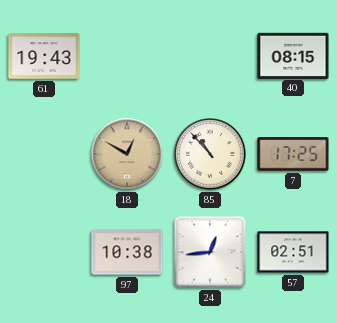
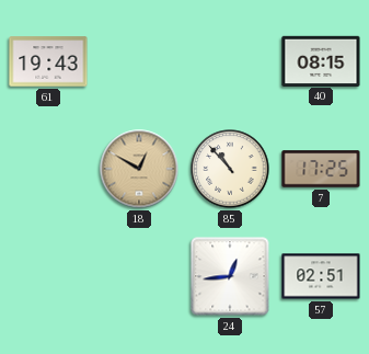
97: 10:38 -> none
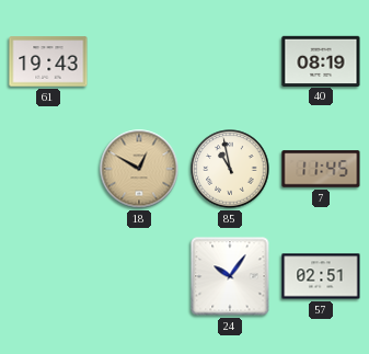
40: 08:15 -> 08:19
85: 10:53 -> 10:58
7: 17:25 -> 11:45
24: 12:44 -> 10:06
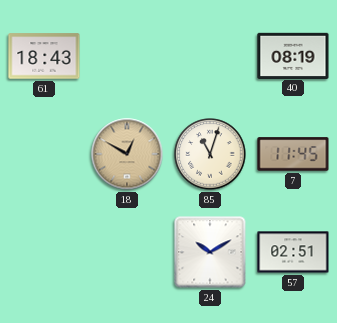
61: 19:43 -> 18:43
85: 10:58 -> 11:03
24: 10:06 -> 10:10
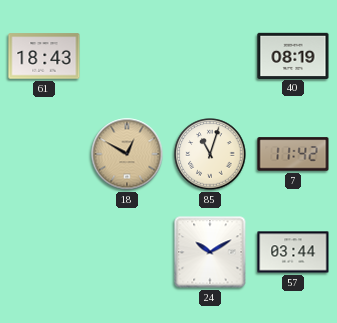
7: 11:45 -> 11:42
57: 02:51 -> 03:44
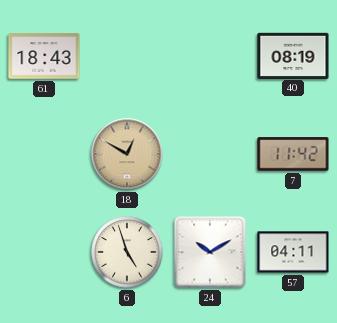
85: 11:03 -> none
6: none -> 4:57
57: 03:44 -> 04:11
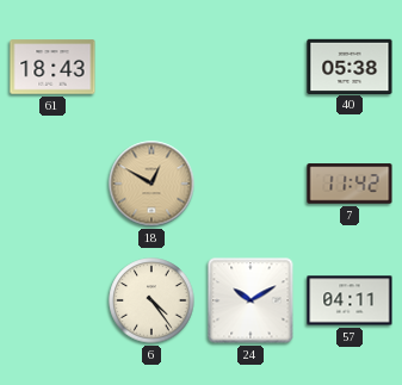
40: 08:19 -> 05:38
6: 4:57 -> 4:24
